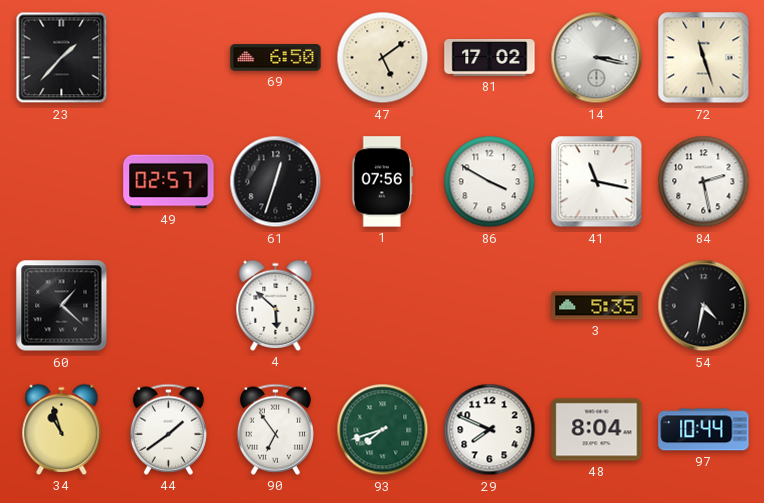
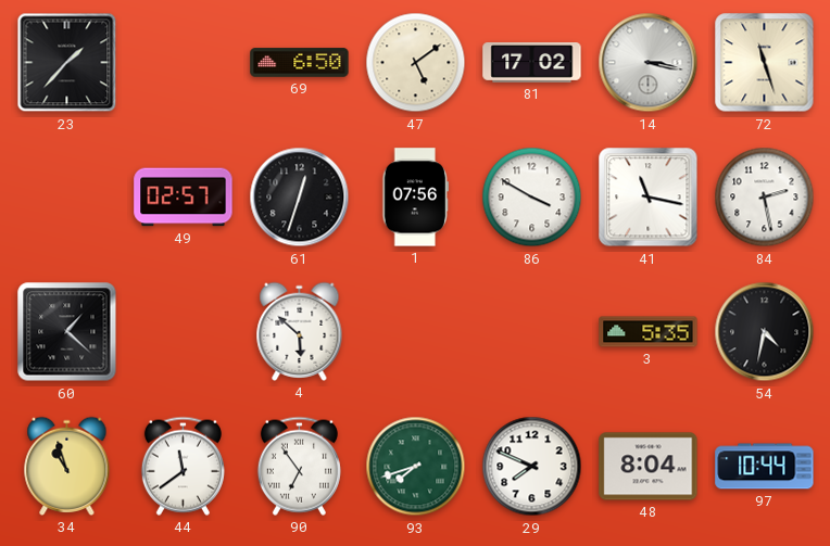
44: 1:39 -> 11:39
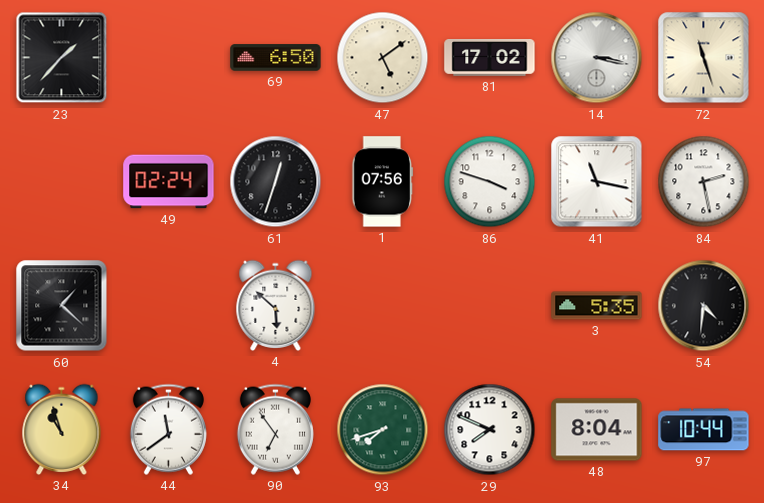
49: 02:57 -> 02:24
86: 3:50 -> 3:48
54: 4:32 -> 4:31
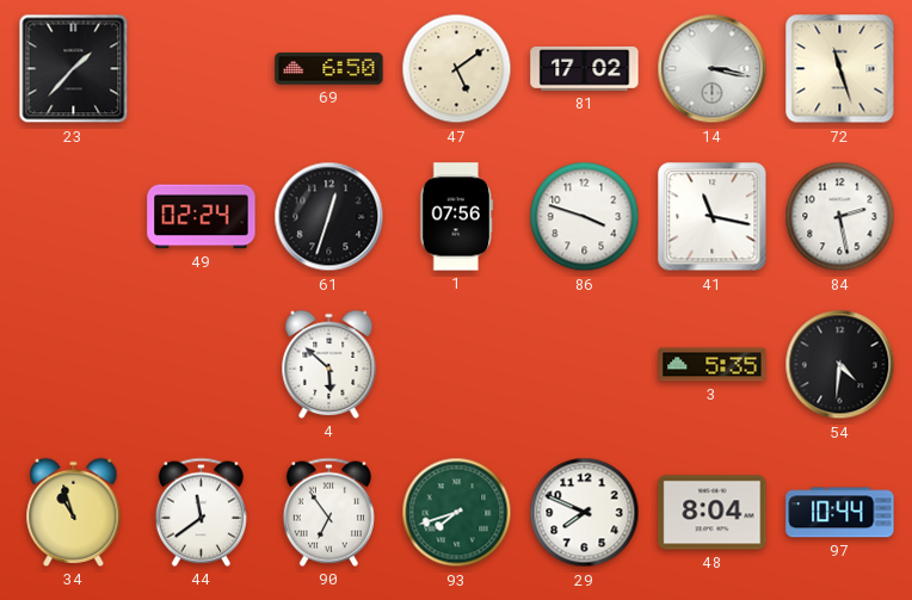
60: 1:22 -> none
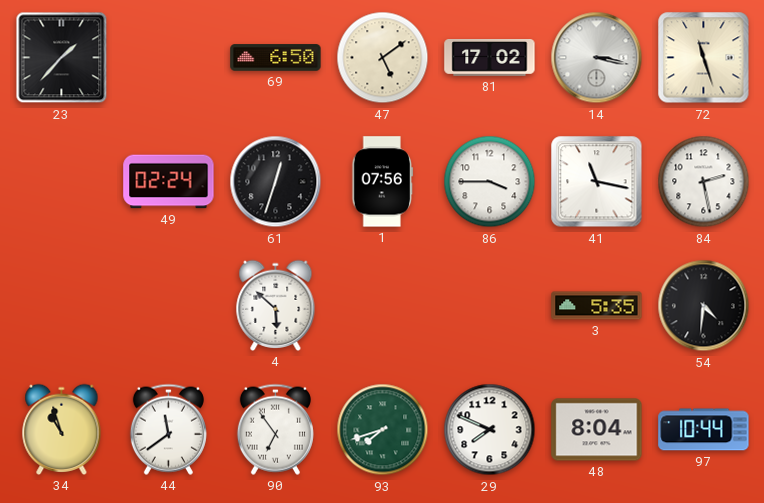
86: 3:48 -> 3:45
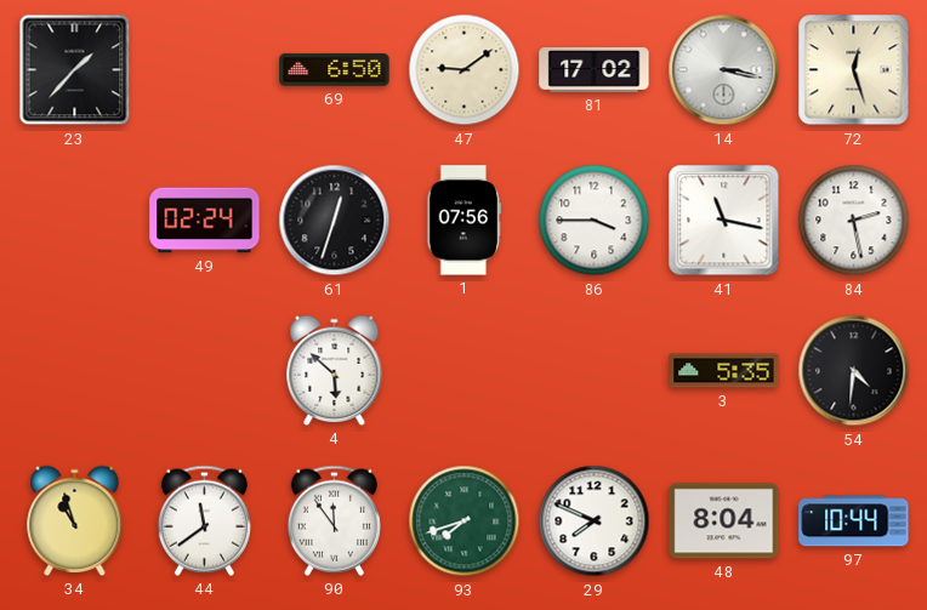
47: 5:09 -> 9:09
72: 11:27 -> 12:27
90: 6:54 -> 11:54
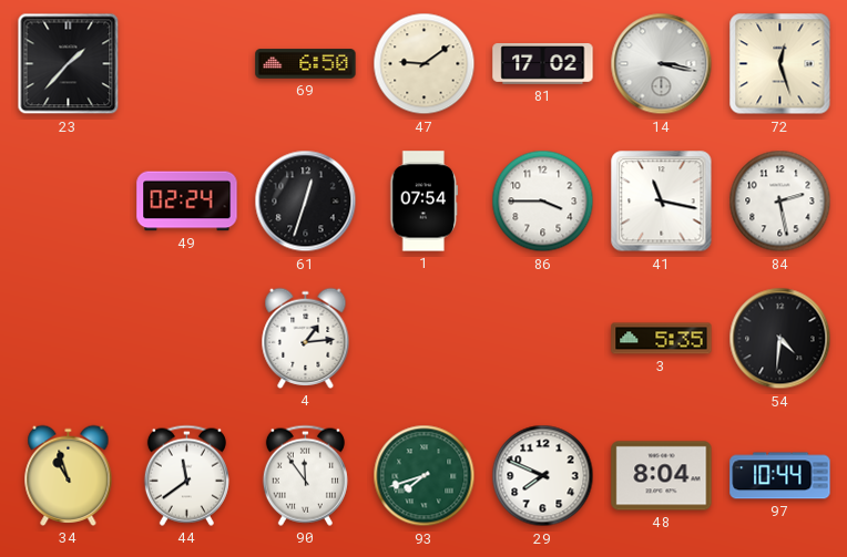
1: 07:56 -> 07:54
4: 5:52 -> 1:14
